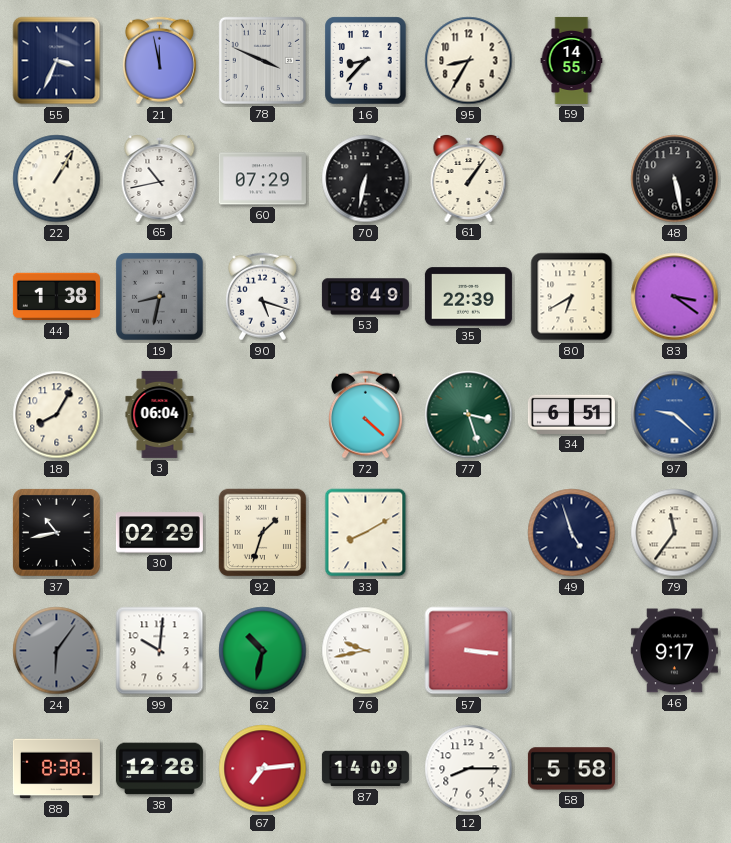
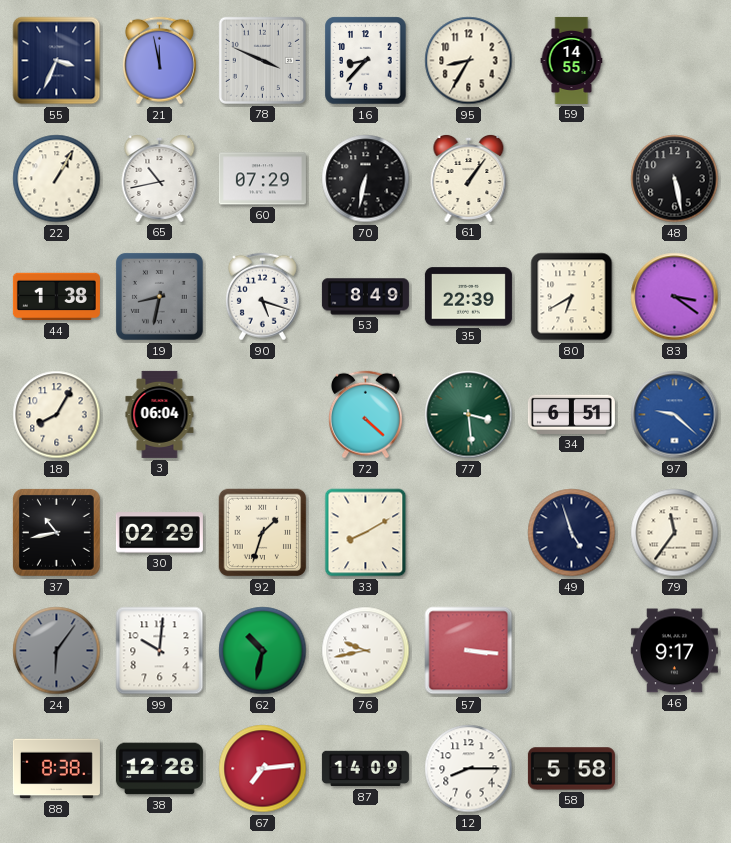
77: 3:27 -> 3:29
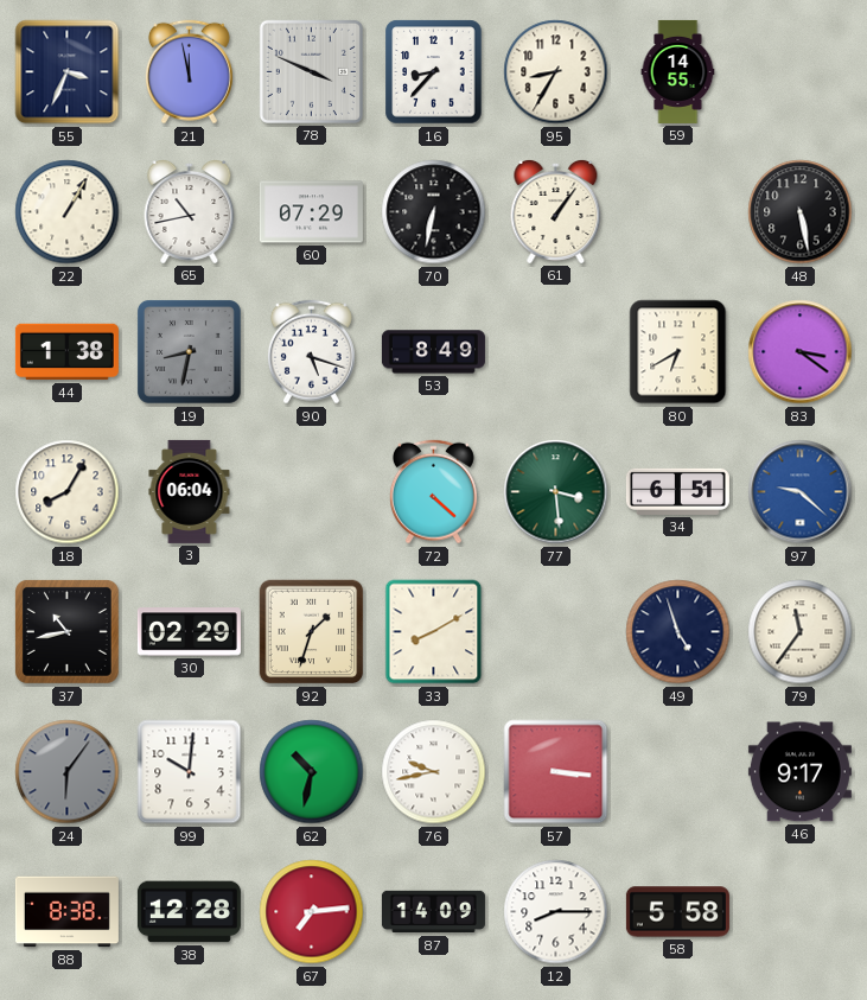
35: 22:39 -> none
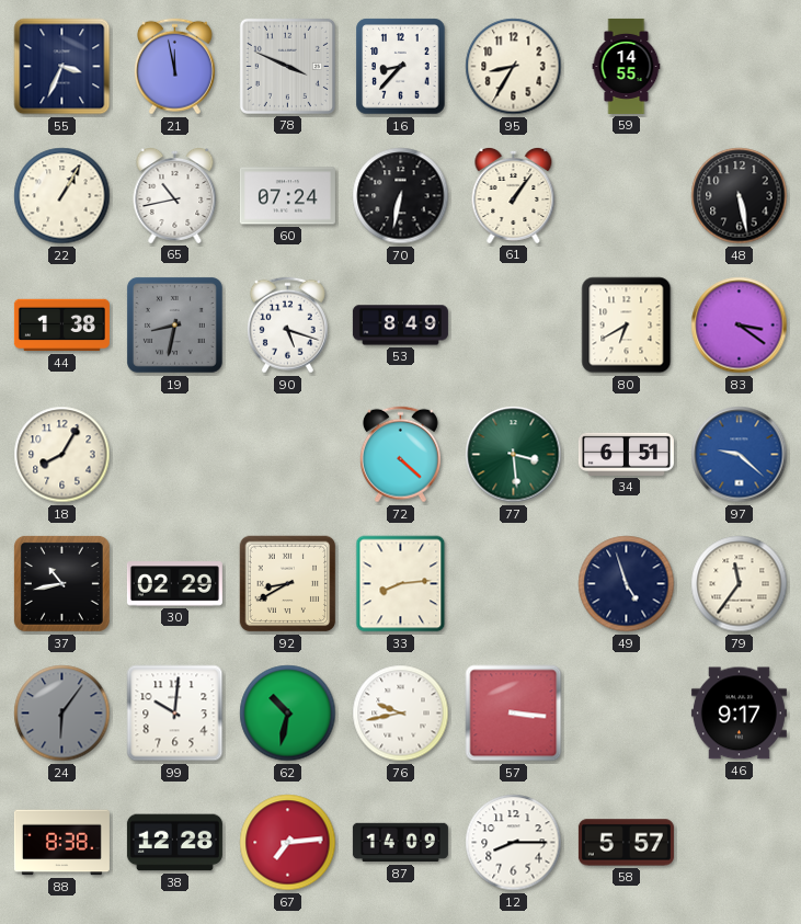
60: 07:29 -> 07:24
3: 06:04 -> none
92: 1:33 -> 8:40
33: 8:10 -> 8:14
58: 5:58 -> 5:57
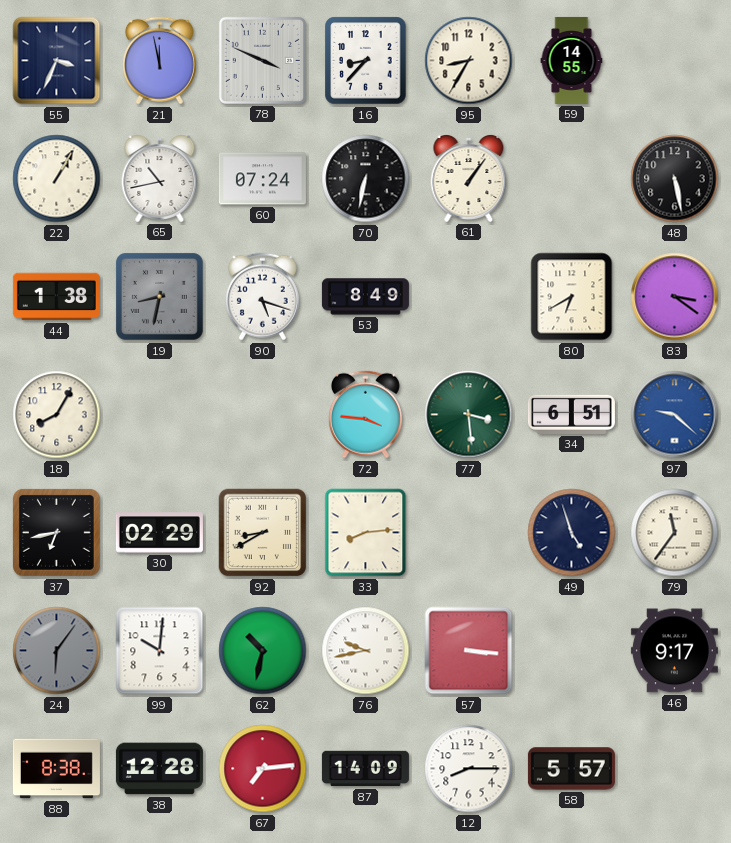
72: 4:22 -> 3:46
37: 10:43 -> 6:43
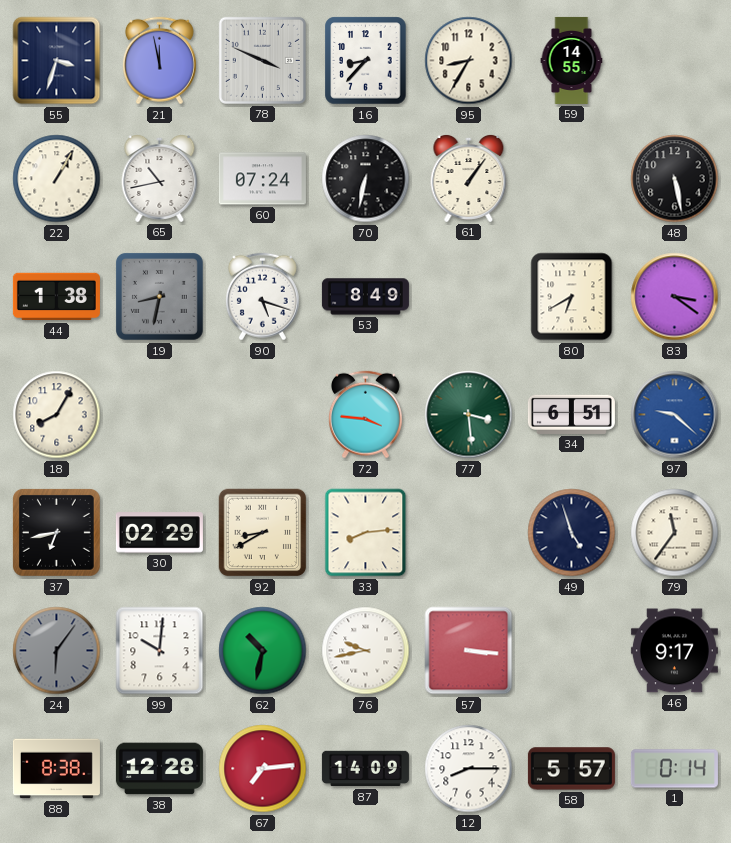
55: 3:34 -> 3:33
1: none -> 0:14
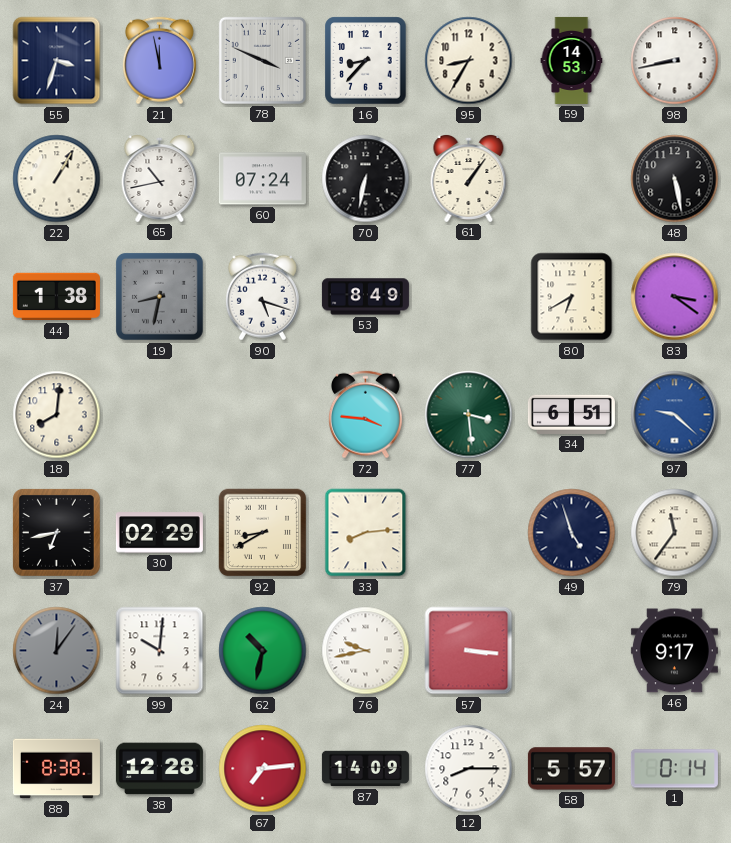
59: 14:55 -> 14:53
98: none -> 8:43
18: 8:05 -> 8:01
24: 6:06 -> 12:06
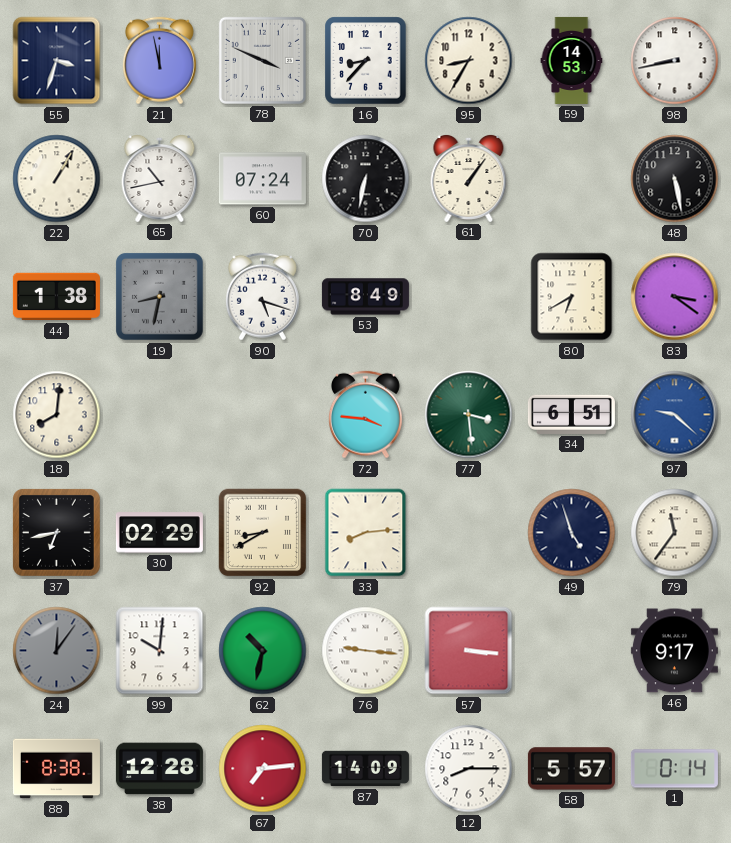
76: 9:43 -> 9:16
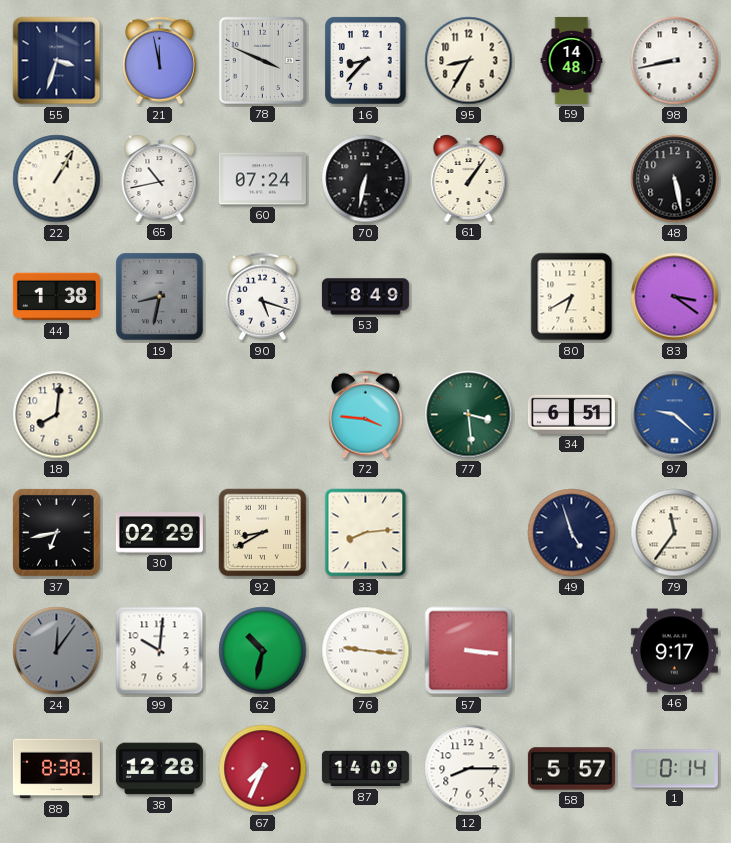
59: 14:53 -> 14:48
67: 7:14 -> 7:34
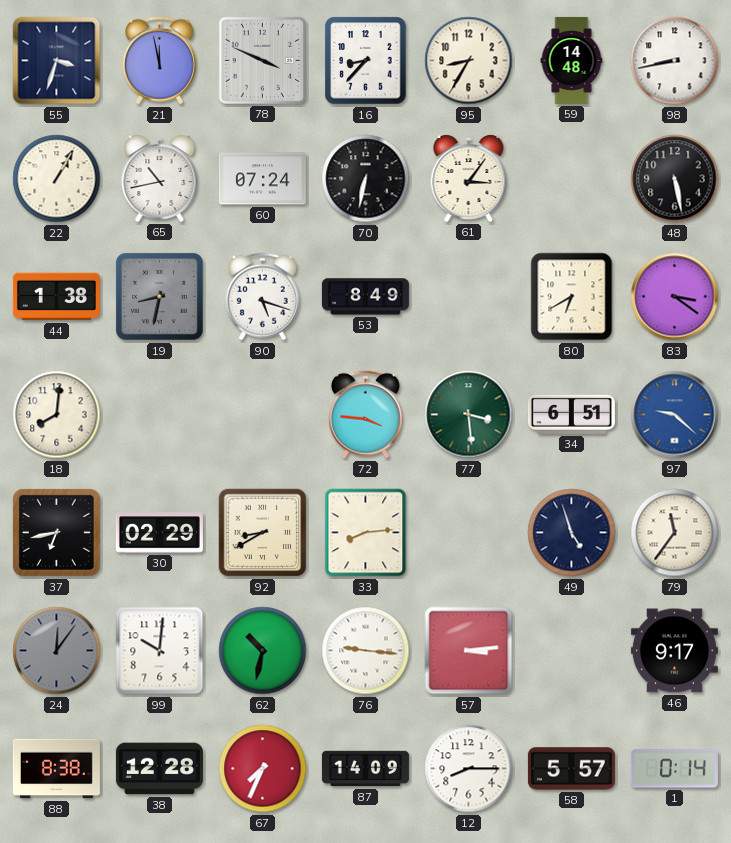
61: 1:06 -> 3:06
57: 3:16 -> 3:14
